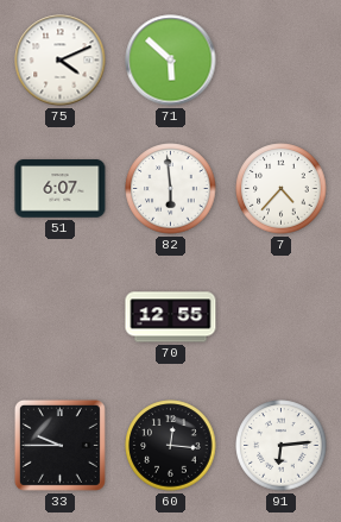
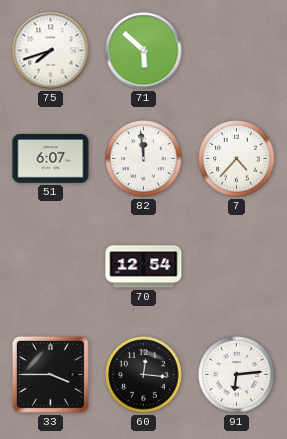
75: 4:11 -> 7:42
82: 5:59 -> 11:59
70: 12:55 -> 12:54
33: 9:45 -> 3:45
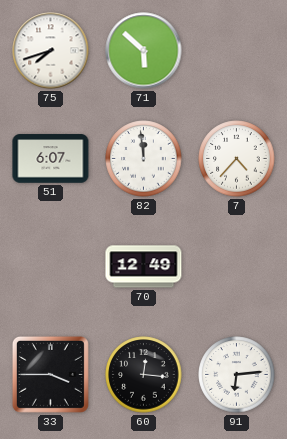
70: 12:54 -> 12:49
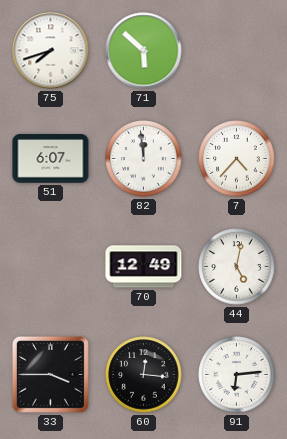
44: none -> 5:02
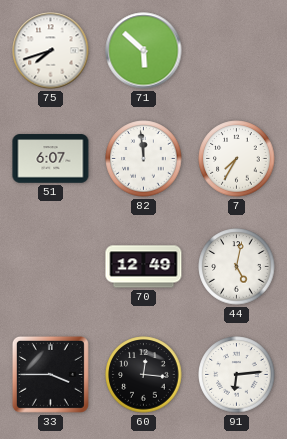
7: 4:37 -> 7:35
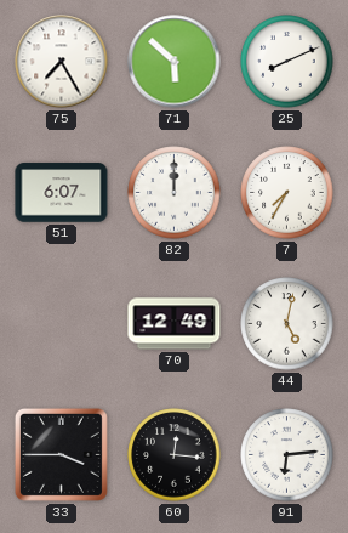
75: 7:42 -> 7:25
25: none -> 8:11
82: 11:59 -> 12:00
